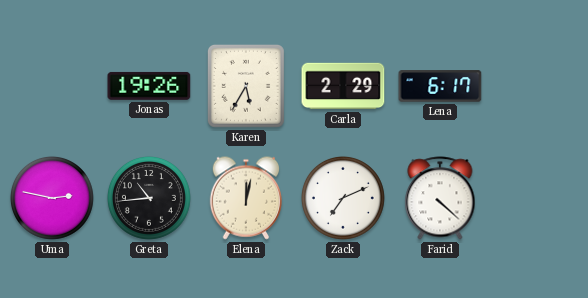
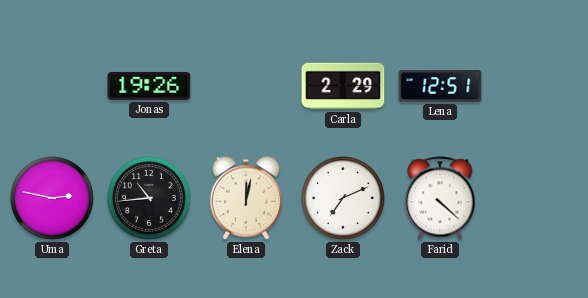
Karen: 5:35 -> none
Lena: 6:17 -> 12:51
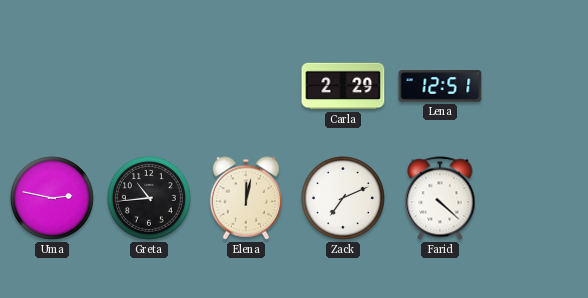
Jonas: 19:26 -> none
